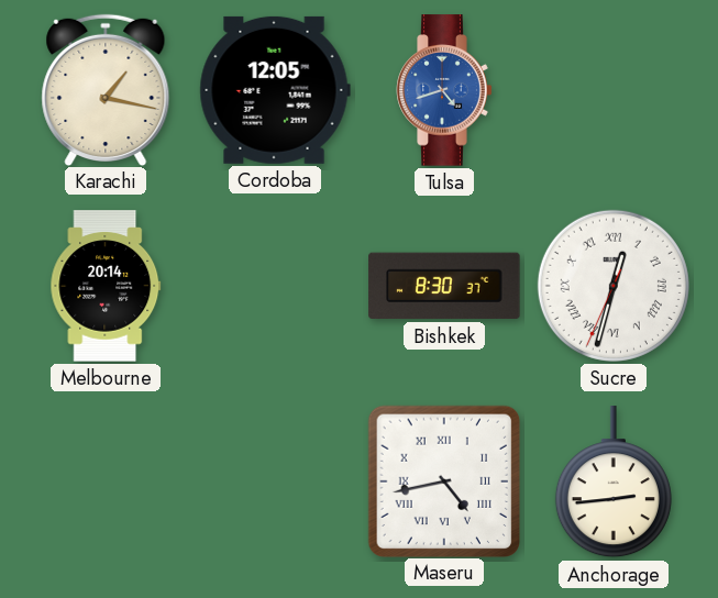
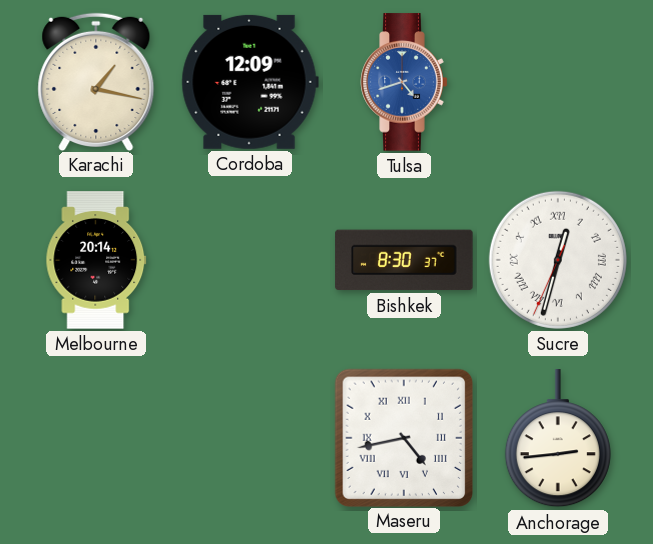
Cordoba: 12:05 -> 12:09
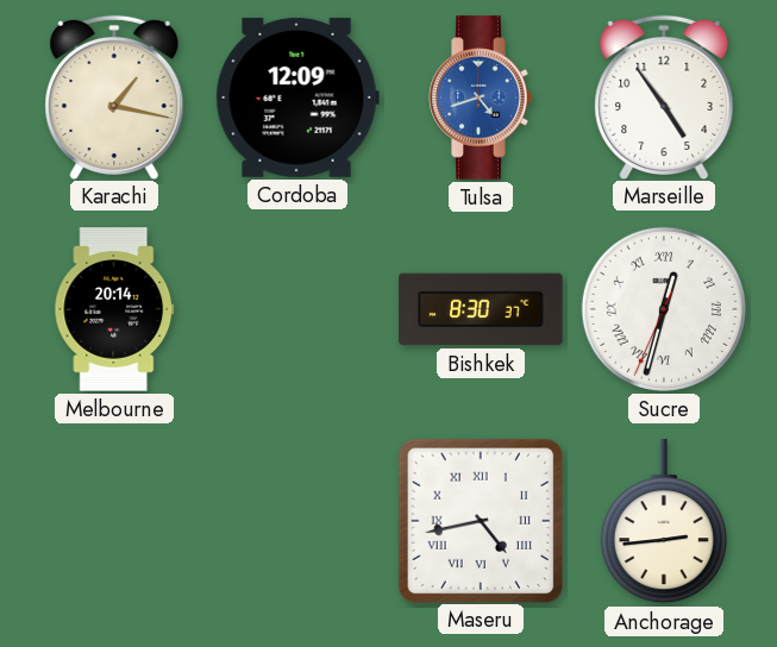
Marseille: none -> 4:54
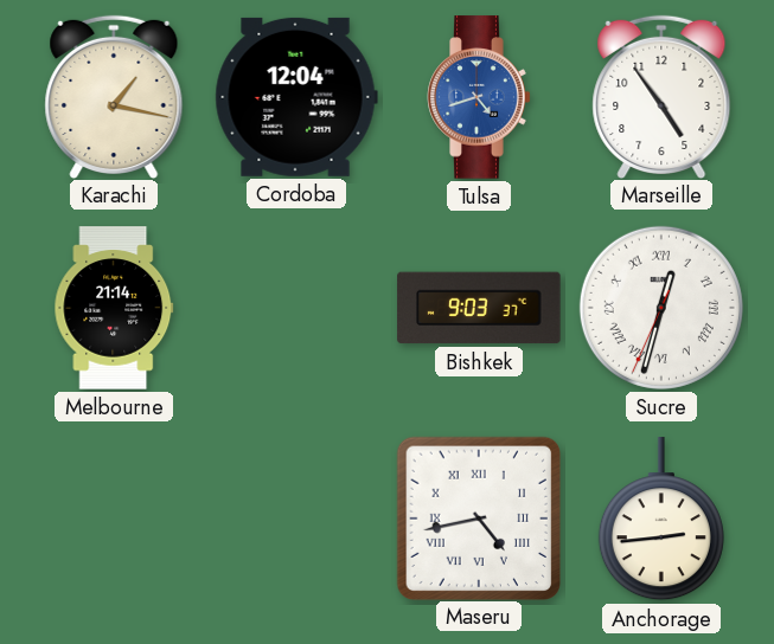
Cordoba: 12:09 -> 12:04
Melbourne: 20:14 -> 21:14
Bishkek: 8:30 -> 9:03
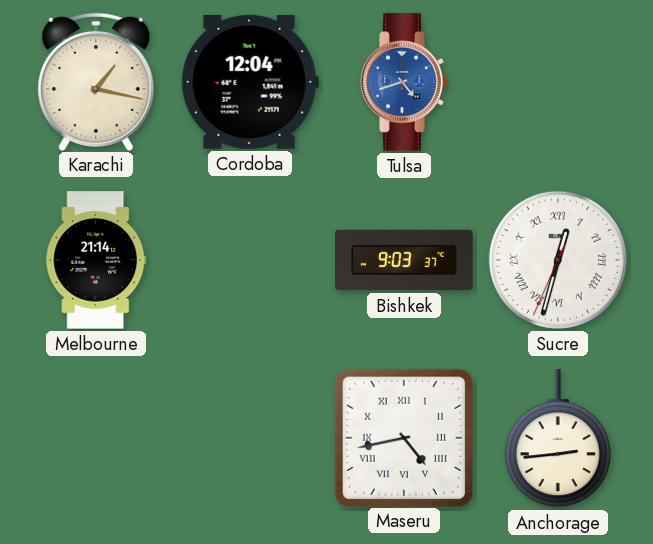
Marseille: 4:54 -> none
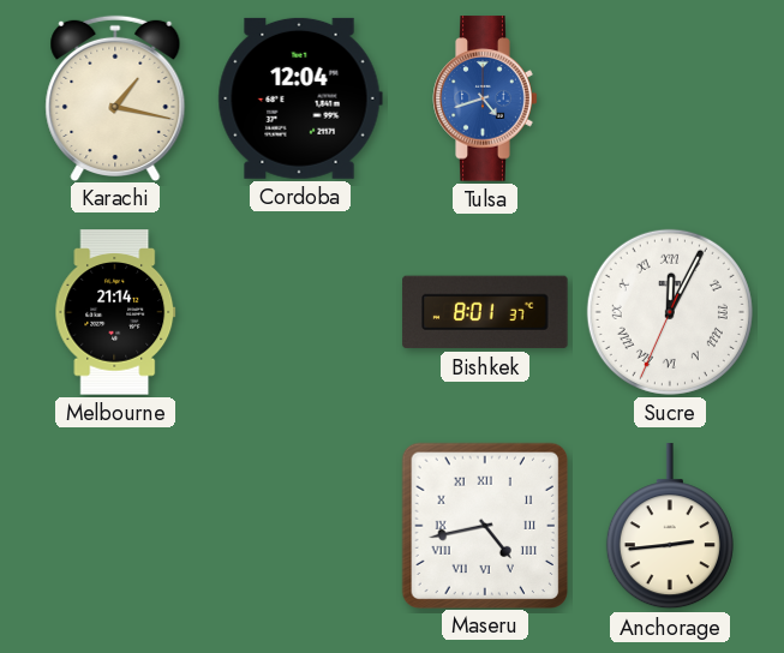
Bishkek: 9:03 -> 8:01
Sucre: 12:32 -> 12:04
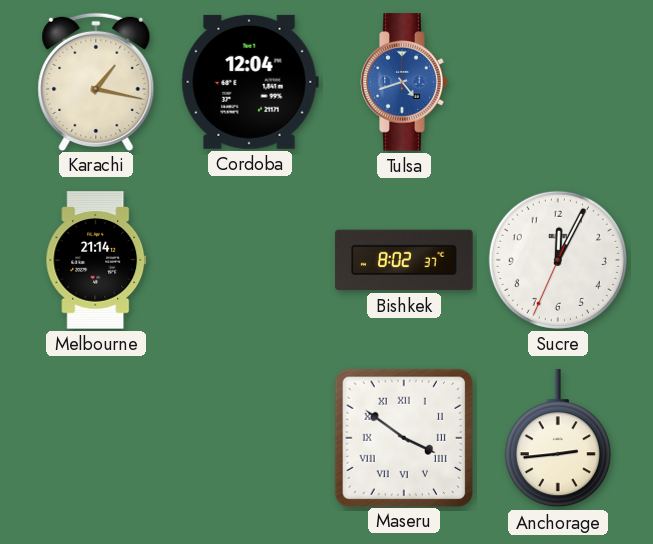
Bishkek: 8:01 -> 8:02
Sucre numerals: Roman -> Arabic
Maseru: 4:43 -> 3:51
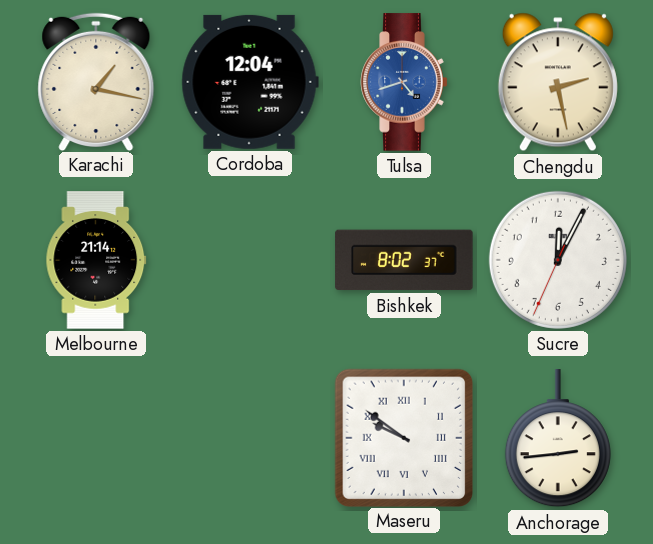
Chengdu: none -> 2:28
Maseru: 3:51 -> 9:51
